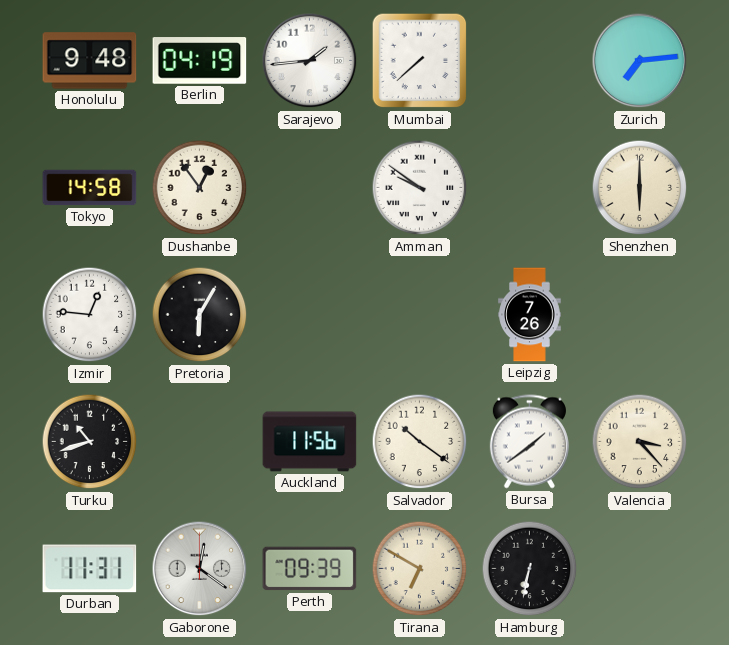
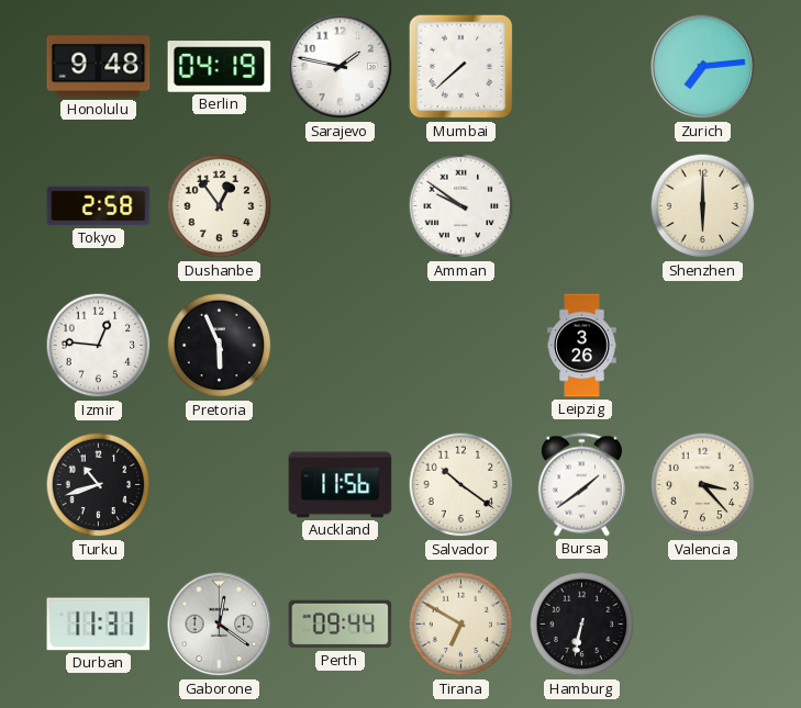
Sarajevo: 1:44 -> 1:47
Tokyo: 14:58 -> 2:58
Pretoria: 6:05 -> 5:56
Leipzig: 7:26 -> 3:26
Perth: 09:39 -> 09:44
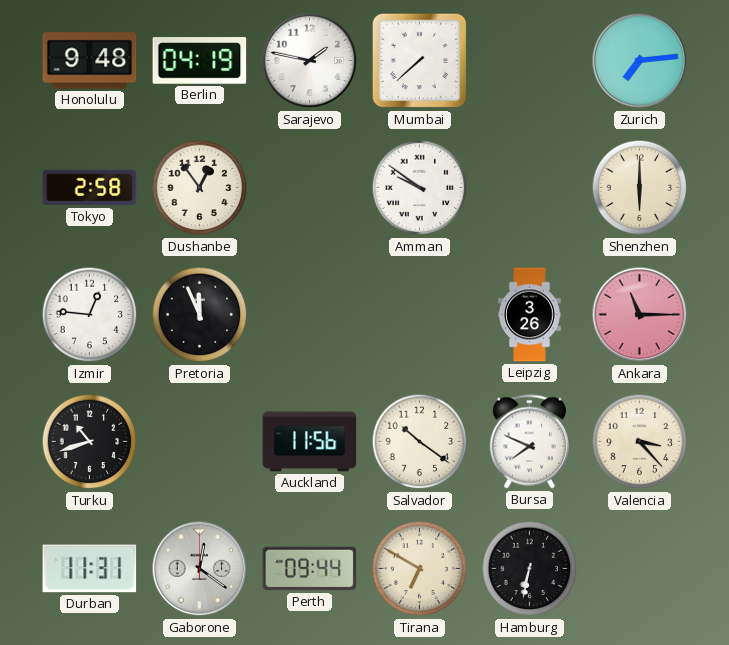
Pretoria: 5:56 -> 11:56
Ankara: none -> 11:15
Bursa: 1:39 -> 7:49
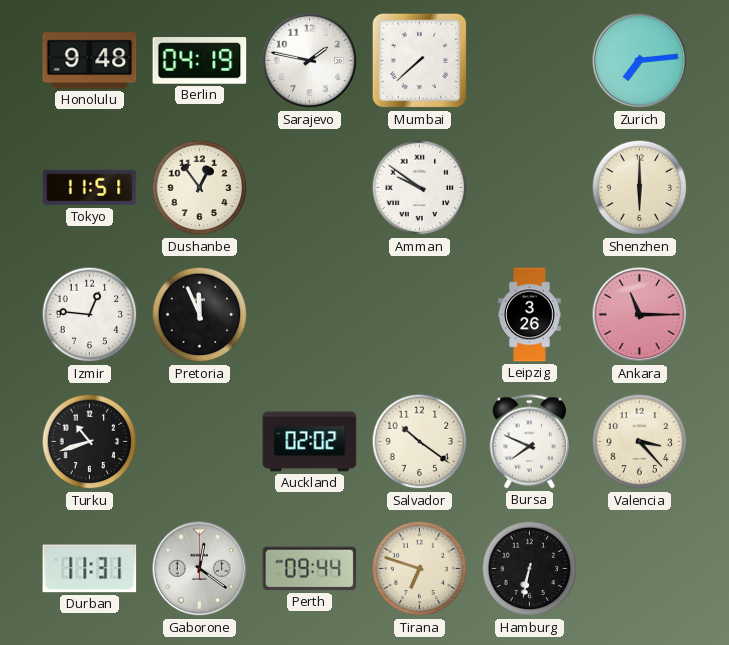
Tokyo: 2:58 -> 11:51
Auckland: 11:56 -> 02:02
Tirana: 6:50 -> 6:48
